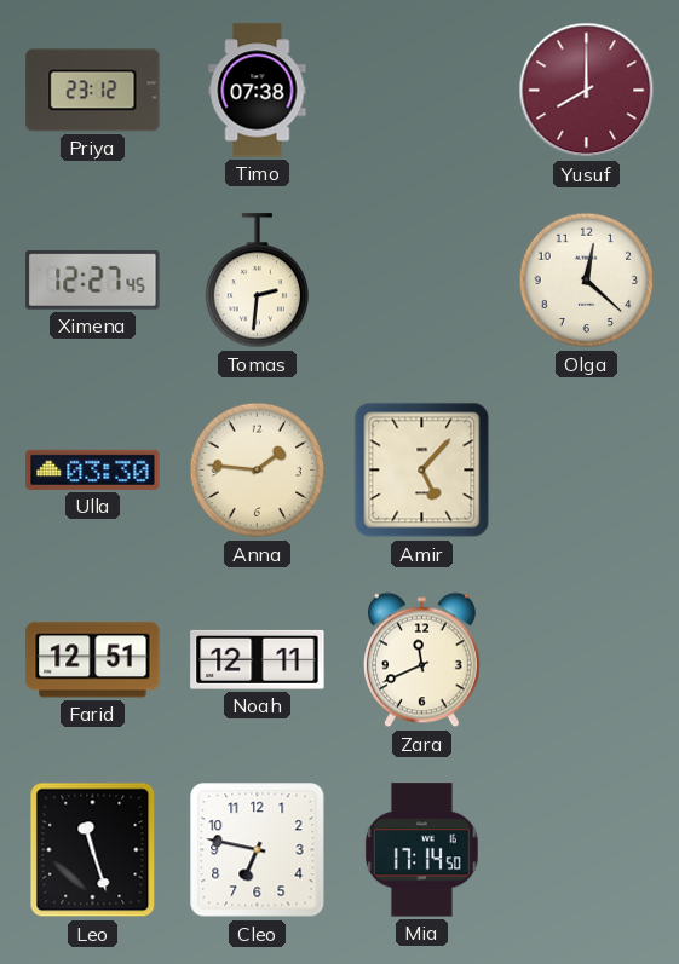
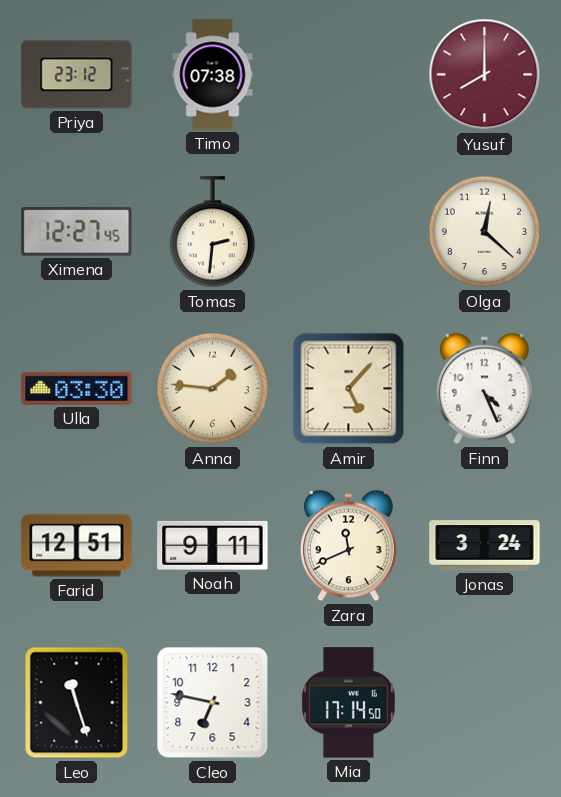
Finn: none -> 4:26
Noah: 12:11 -> 9:11
Jonas: none -> 3:24
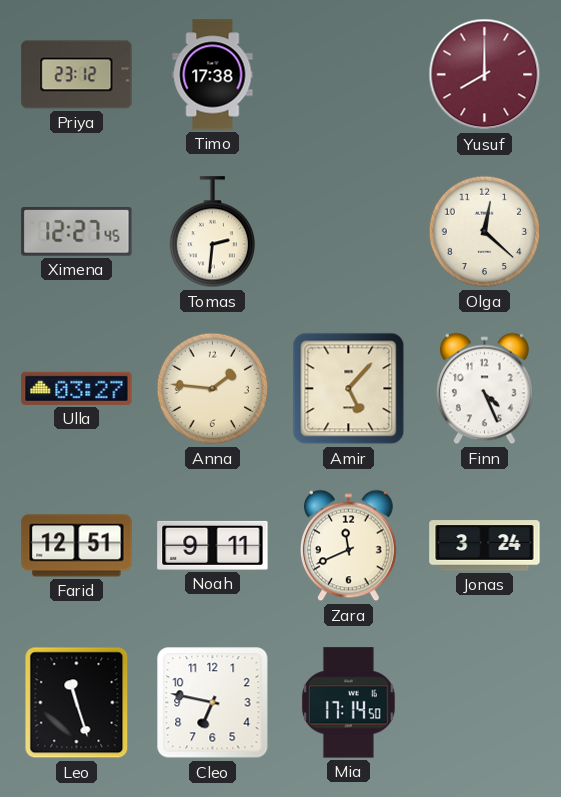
Timo: 07:38 -> 17:38
Ulla: 03:30 -> 03:27
